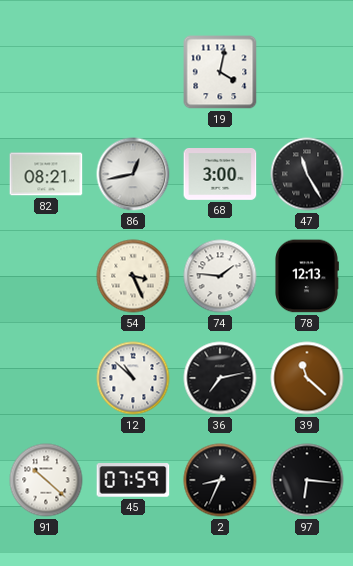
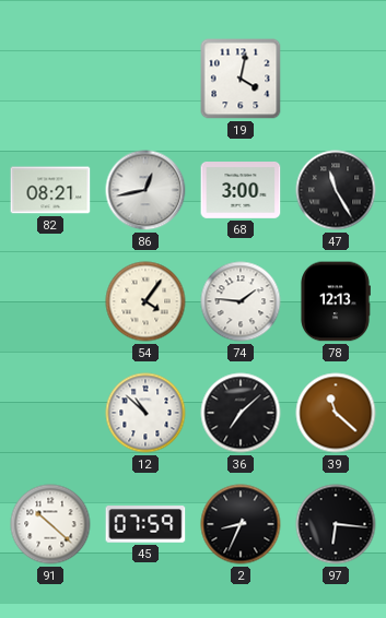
54: 3:26 -> 4:06
36: 7:13 -> 7:08
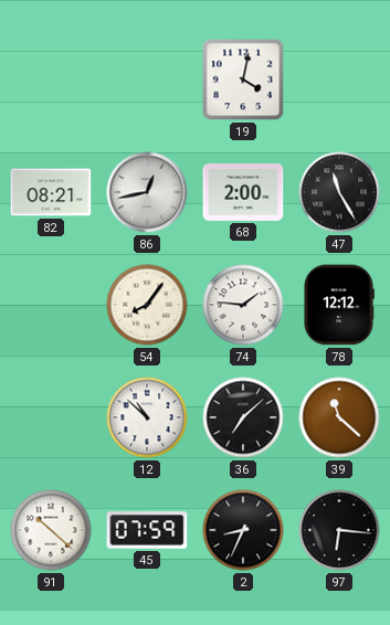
68: 3:00 -> 2:00
54: 4:06 -> 8:06
78: 12:13 -> 12:12
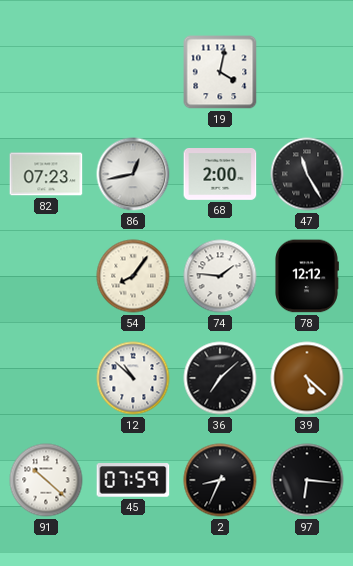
82: 08:21 -> 07:23
39: 11:22 -> 5:22
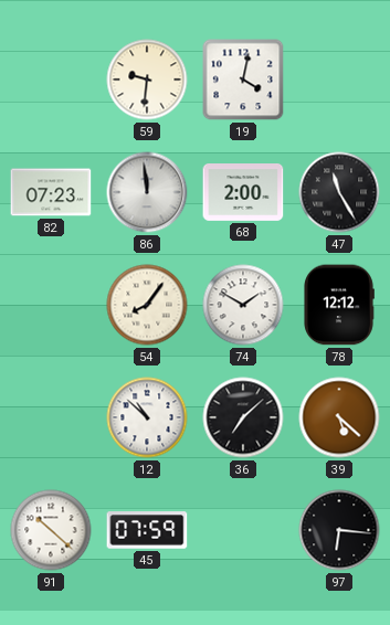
59: none -> 9:31
86: 12:43 -> 11:59
74: 1:46 -> 1:50
2: 8:34 -> none
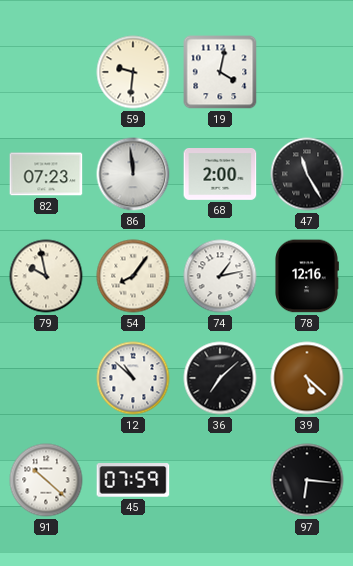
79: none -> 9:58
74: 1:50 -> 1:13
78: 12:12 -> 12:16
